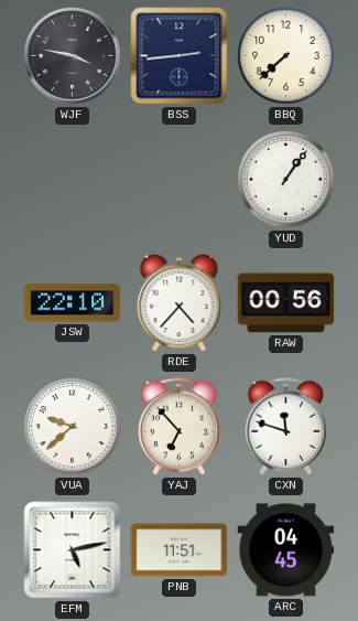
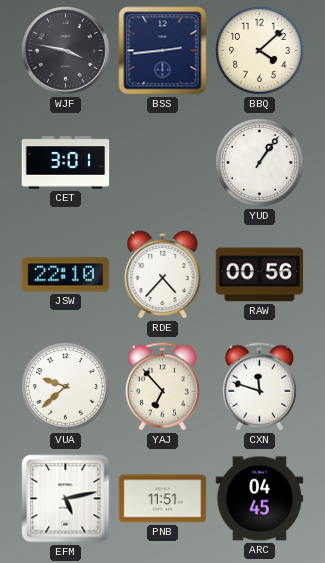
BBQ: 7:38 -> 4:08
CET: none -> 3:01
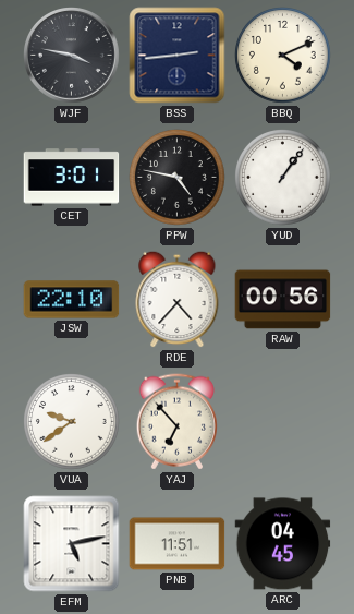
BBQ: 4:08 -> 4:11
PPW: none -> 4:47
VUA: 9:38 -> 9:39
CXN: 11:48 -> none
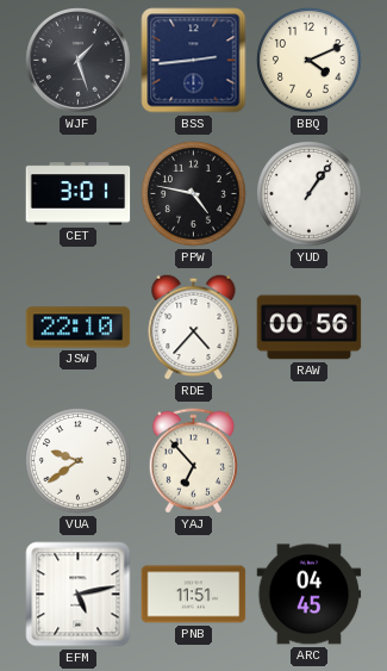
WJF: 3:47 -> 1:27
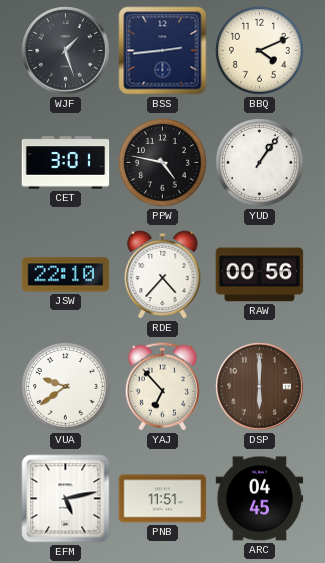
DSP: none -> 6:00
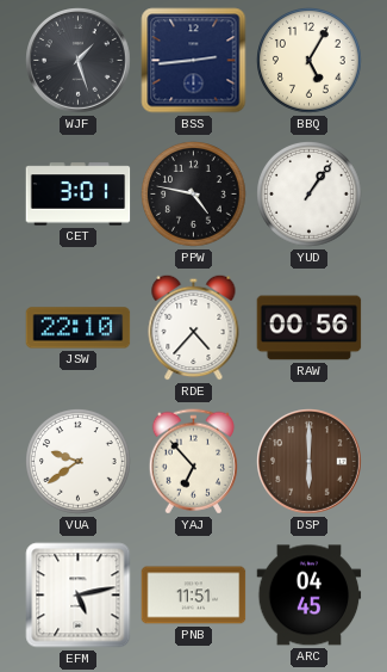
BBQ: 4:11 -> 5:05
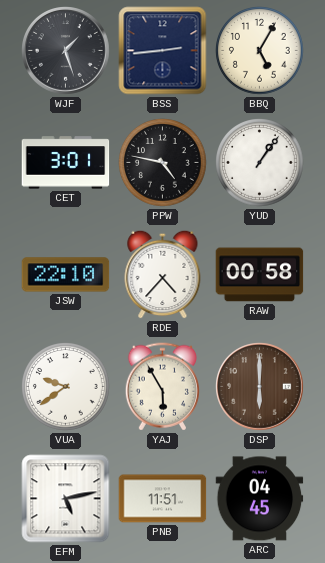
RAW: 00:56 -> 00:58
YAJ: 6:53 -> 5:55
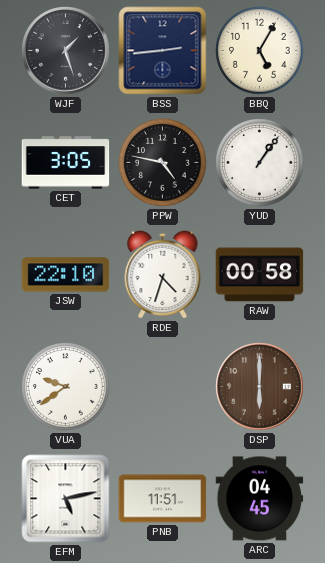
CET: 3:01 -> 3:05
RDE: 4:37 -> 4:33
YAJ: 5:55 -> none
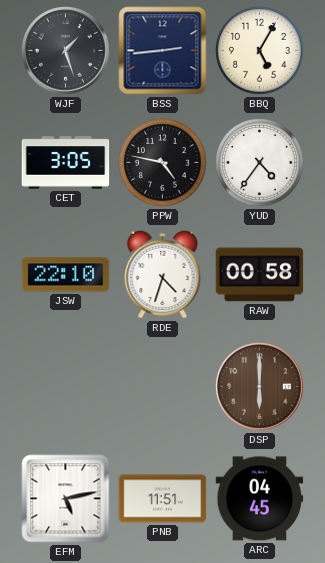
YUD: 1:06 -> 4:36
VUA: 9:39 -> none
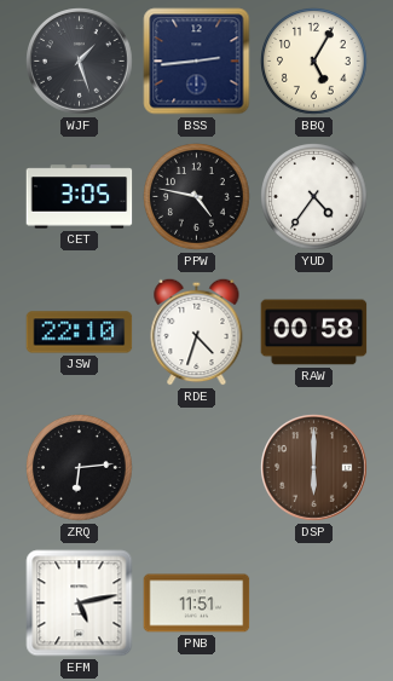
ZRQ: none -> 6:14
ARC: 04:45 -> none
